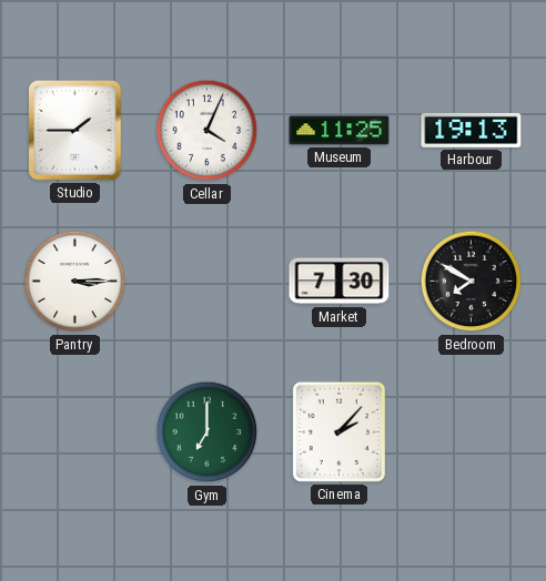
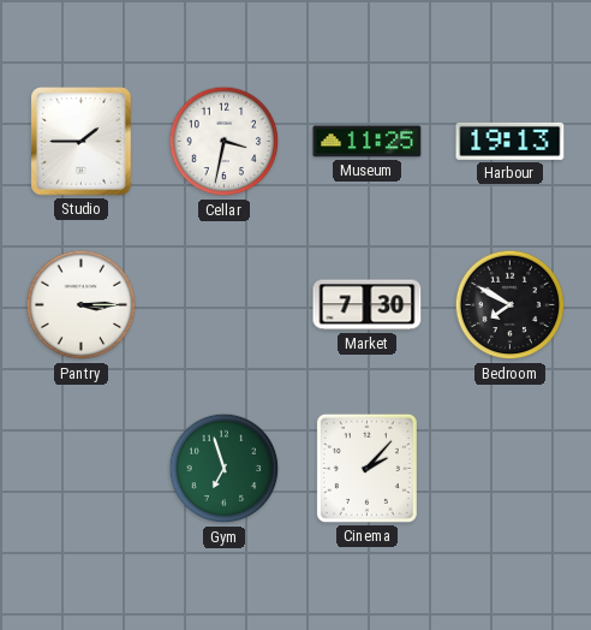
Cellar: 4:04 -> 3:32
Gym: 7:00 -> 6:57
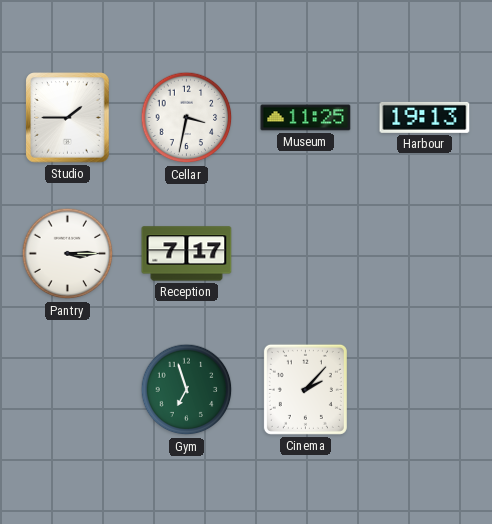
Reception: none -> 7:17
Market: 7:30 -> none
Bedroom: 7:50 -> none
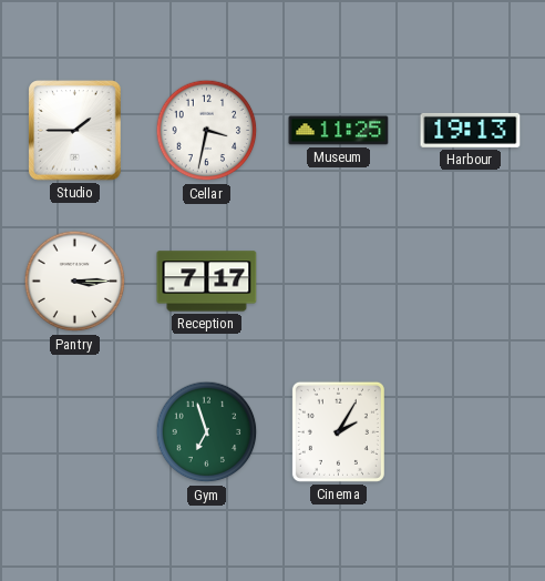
Cinema: 2:07 -> 2:05
